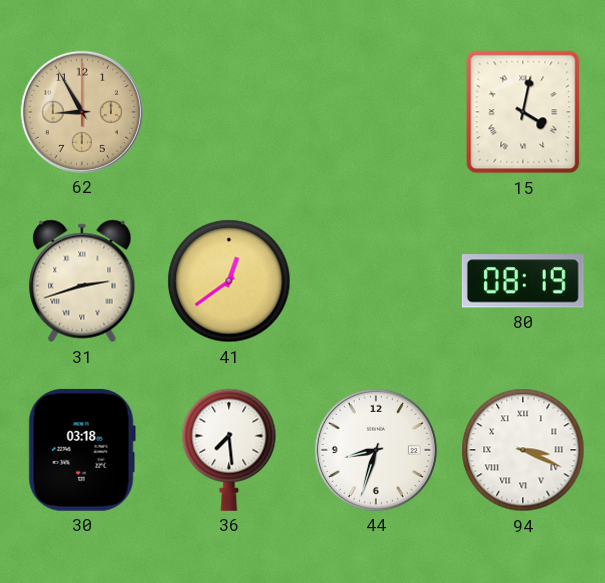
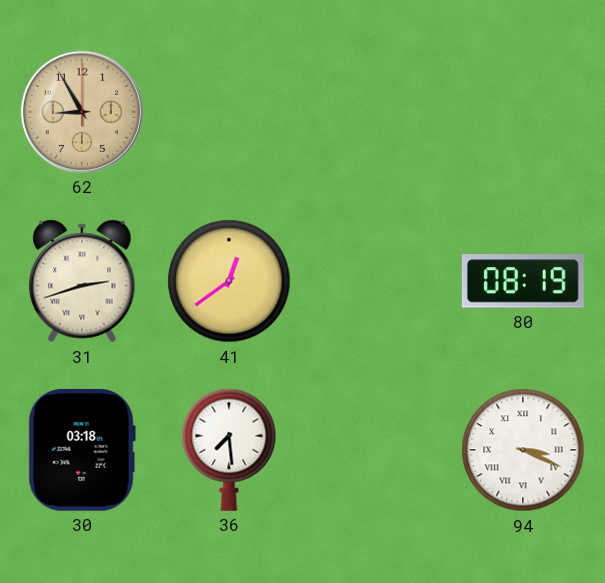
15: 4:02 -> none
44: 8:33 -> none
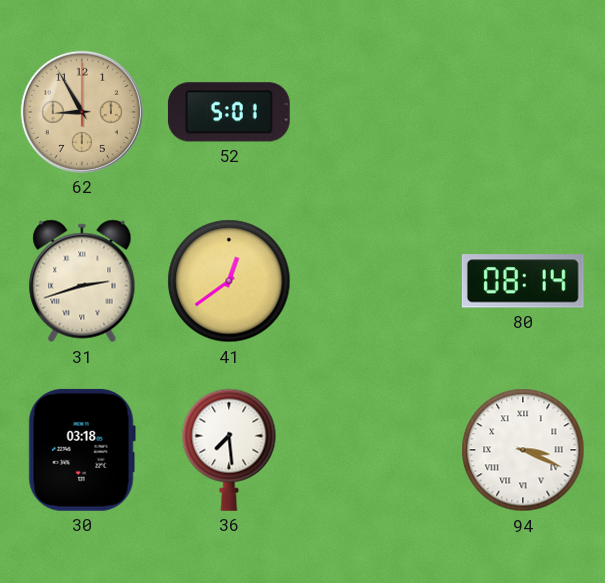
52: none -> 5:01
80: 08:19 -> 08:14
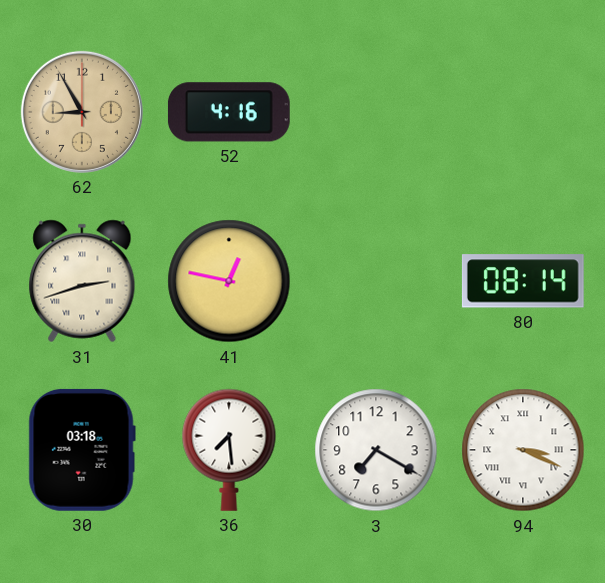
52: 5:01 -> 4:16
41: 12:39 -> 12:47
3: none -> 7:20
